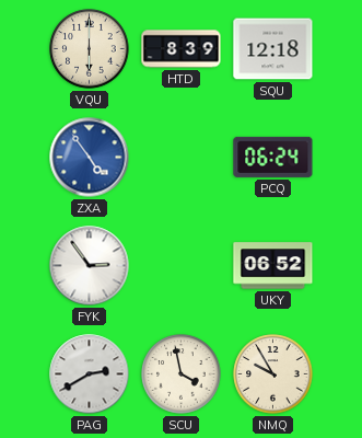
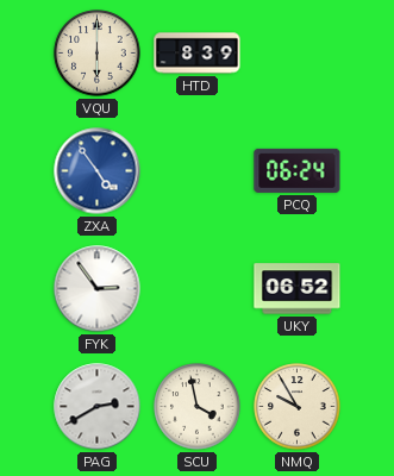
SQU: 12:18 -> none
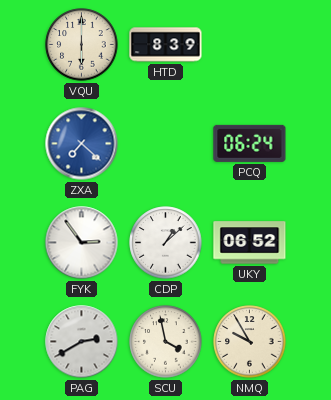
ZXA: 4:54 -> 7:22
CDP: none -> 1:08
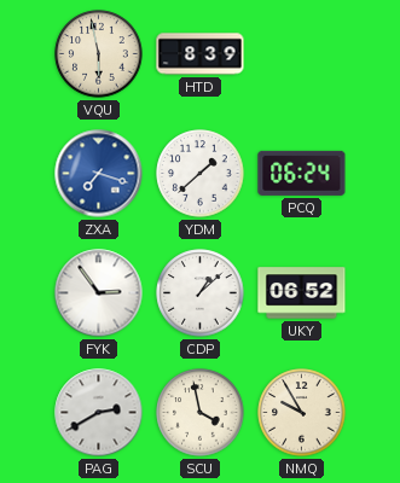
VQU: 6:00 -> 5:58
ZXA: 7:22 -> 7:18
YDM: none -> 1:38
